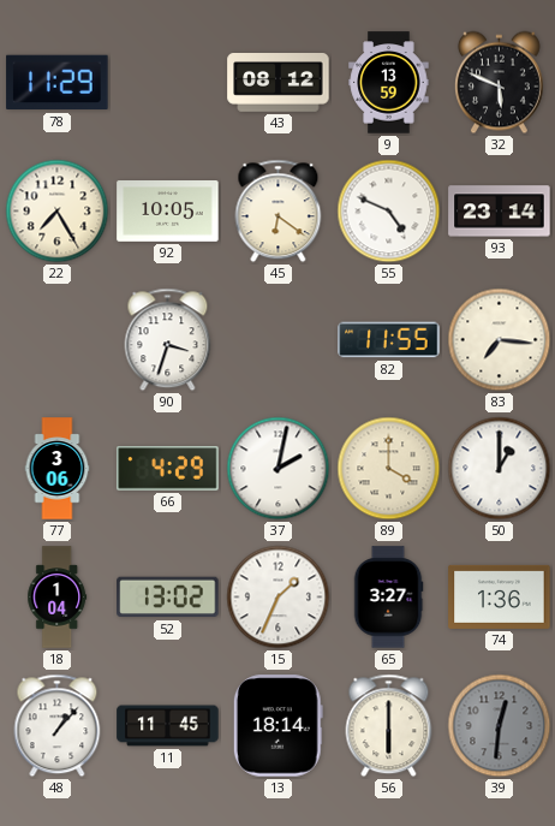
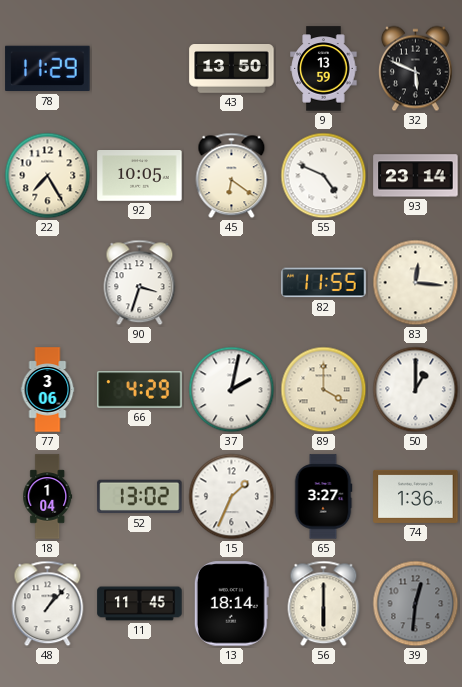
43: 08:12 -> 13:50
83: 7:16 -> 12:16
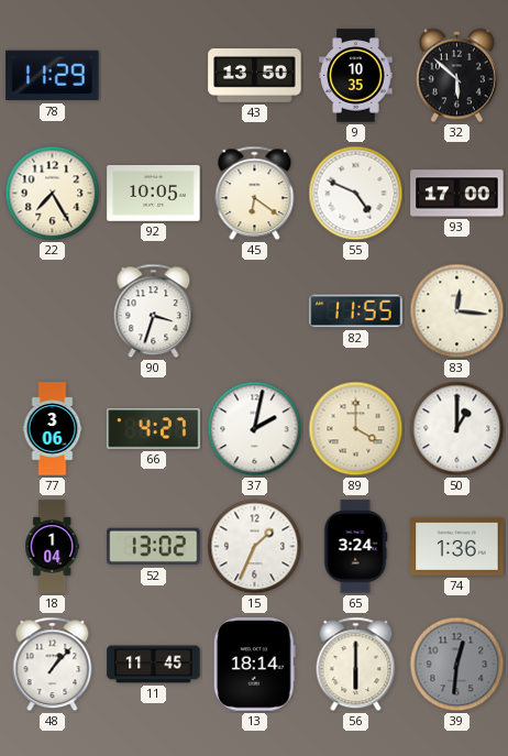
9: 13:59 -> 10:35
32: 5:49 -> 5:52
93: 23:14 -> 17:00
66: 4:29 -> 4:27
65: 3:27 -> 3:24
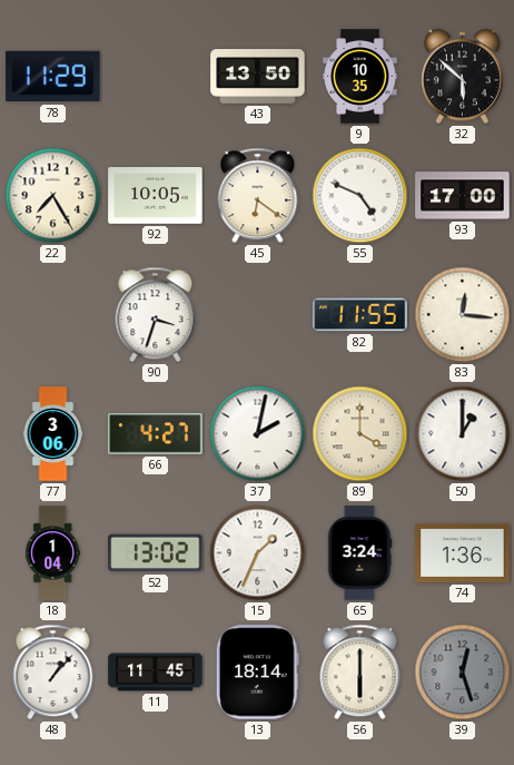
39: 12:31 -> 12:27
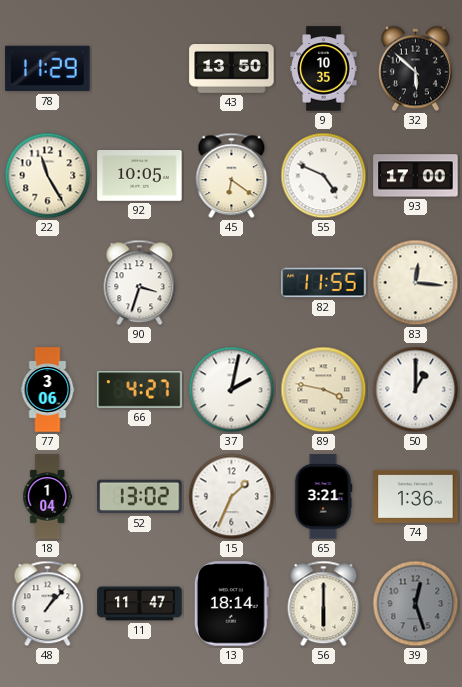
22: 7:25 -> 11:25
89: 4:00 -> 3:47
65: 3:24 -> 3:21
11: 11:45 -> 11:47
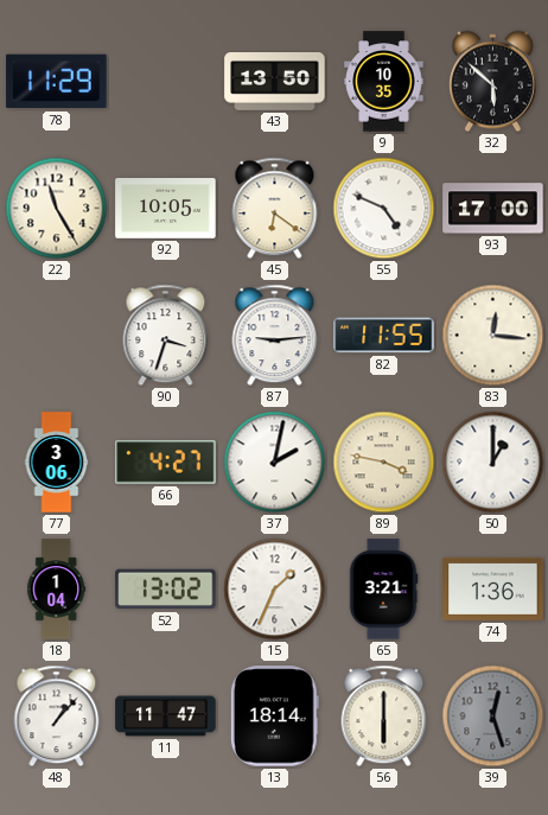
87: none -> 9:14
